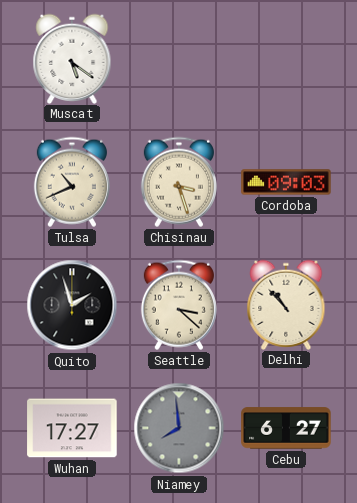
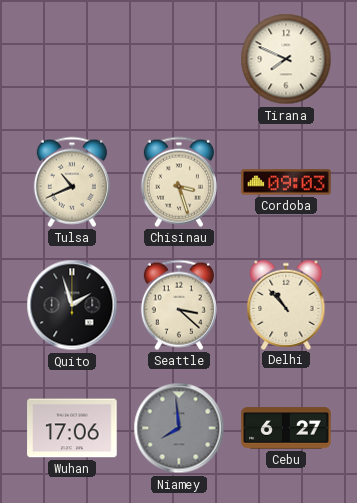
Muscat: 5:21 -> none
Tirana: none -> 7:49
Wuhan: 17:27 -> 17:06
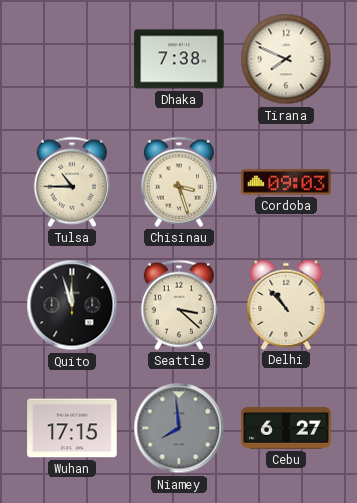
Dhaka: none -> 7:38
Tulsa: 10:41 -> 10:45
Quito: 1:57 -> 11:57
Wuhan: 17:06 -> 17:15
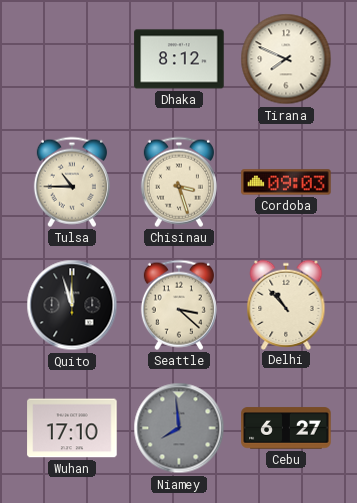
Dhaka: 7:38 -> 8:12
Wuhan: 17:15 -> 17:10
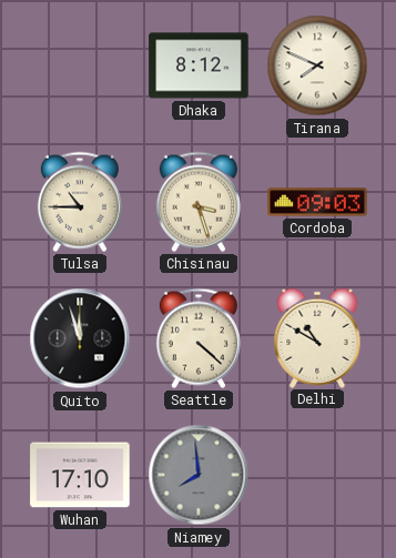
Seattle: 3:22 -> 4:22
Delhi: 10:53 -> 10:50
Cebu: 6:27 -> none
